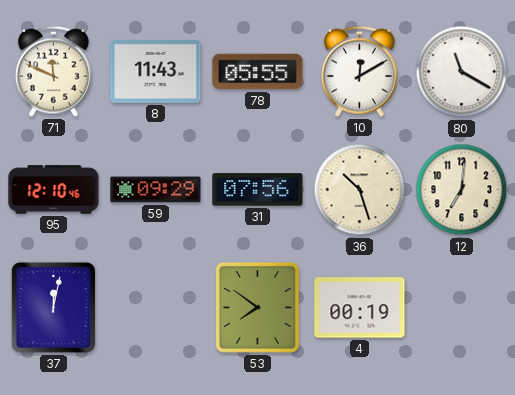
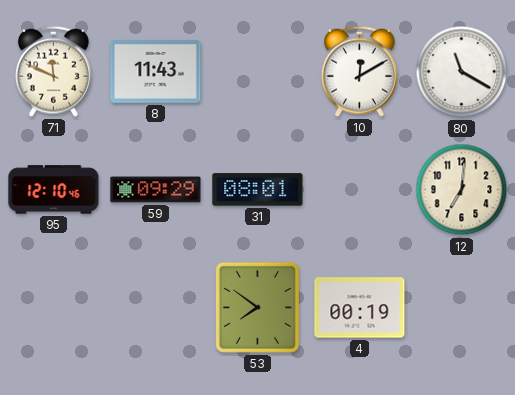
78: 05:55 -> none
31: 07:56 -> 08:01
36: 10:27 -> none
37: 12:02 -> none
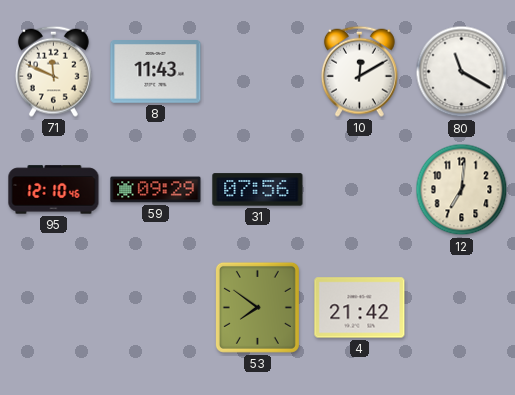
31: 08:01 -> 07:56
4: 00:19 -> 21:42
